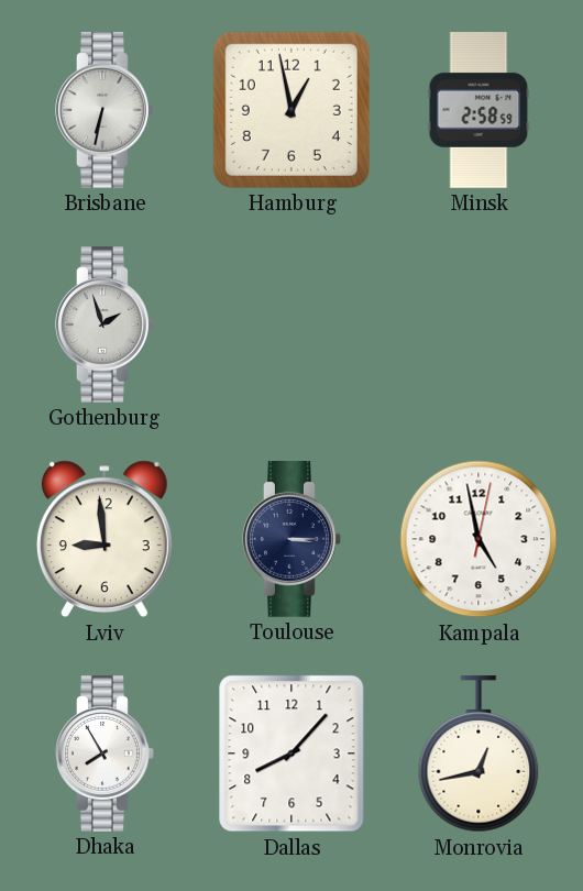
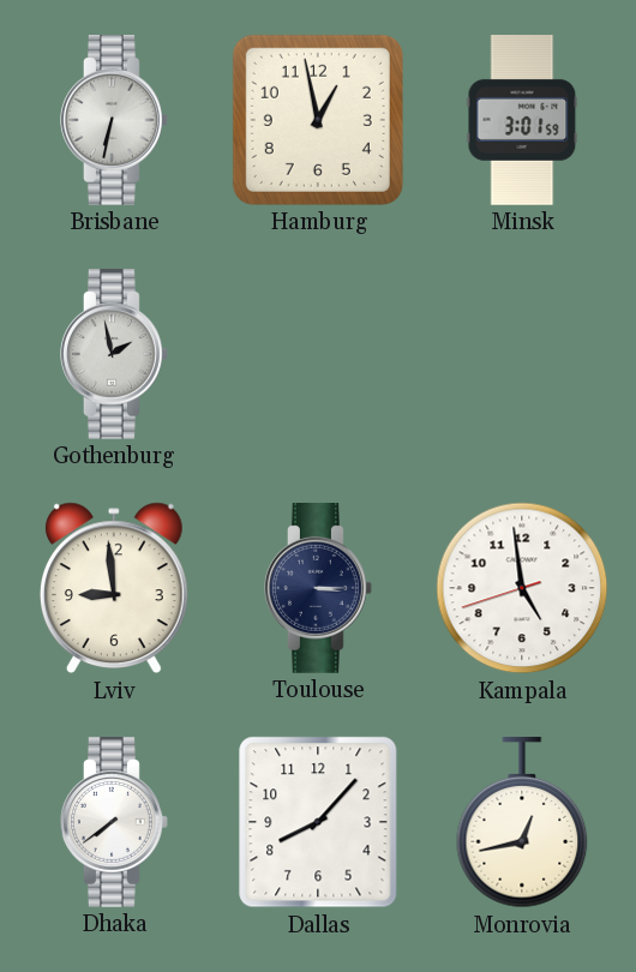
Minsk: 2:58 -> 3:01
Gothenburg: 1:57 -> 1:58
Kampala: 4:58:02 -> 4:58:42
Dhaka: 7:55 -> 7:39
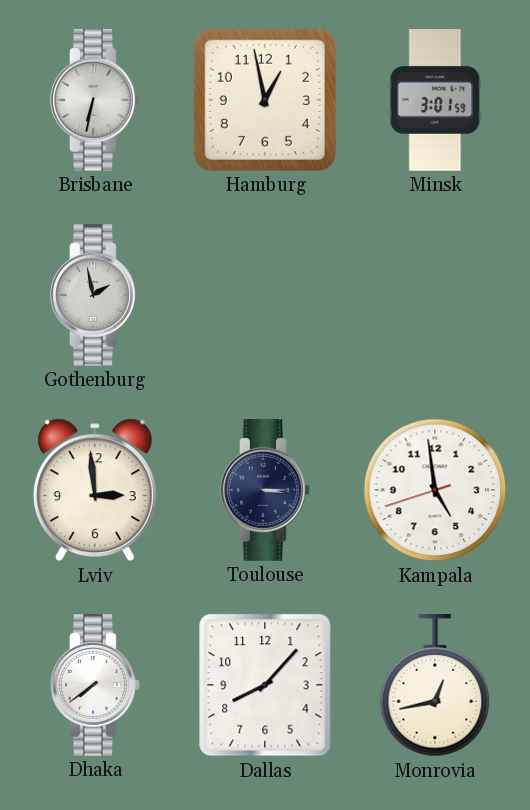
Lviv: 8:59 -> 2:59
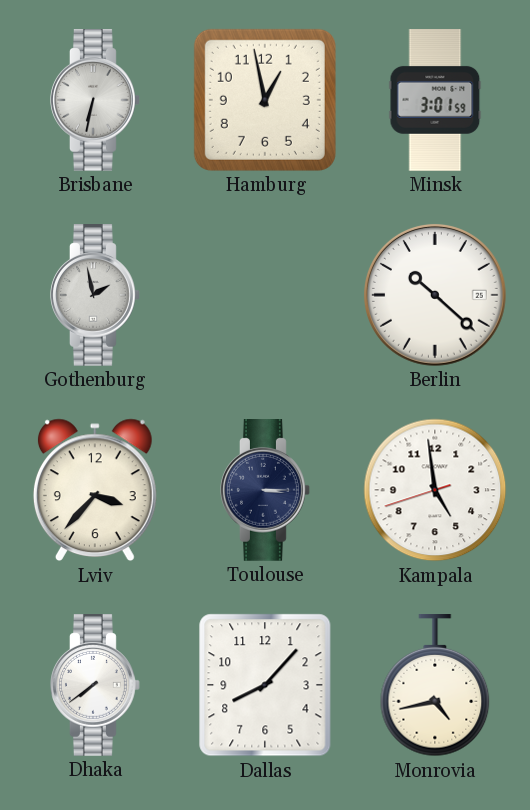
Berlin: none -> 10:22
Lviv: 2:59 -> 3:37
Monrovia: 12:43 -> 4:43
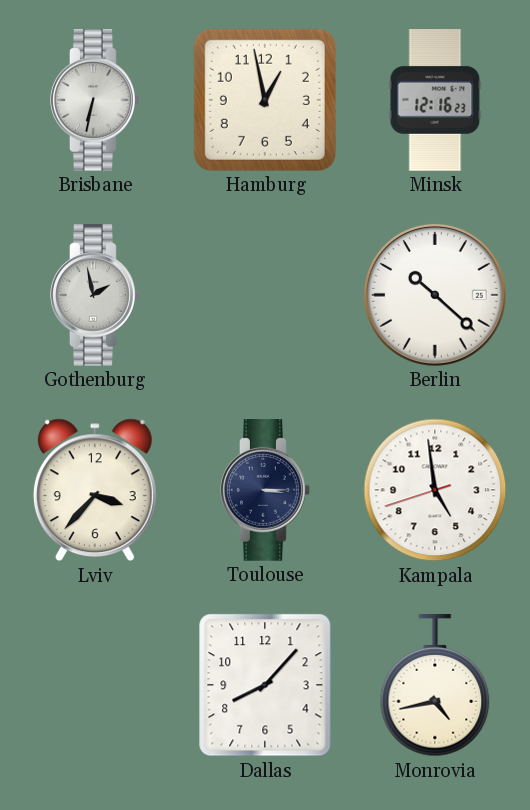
Minsk: 3:01 -> 12:16
Dhaka: 7:39 -> none
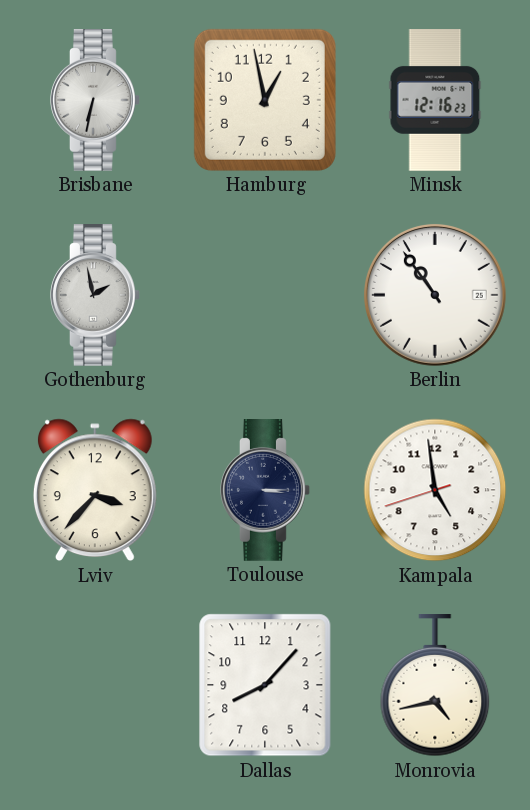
Berlin: 10:22 -> 10:54
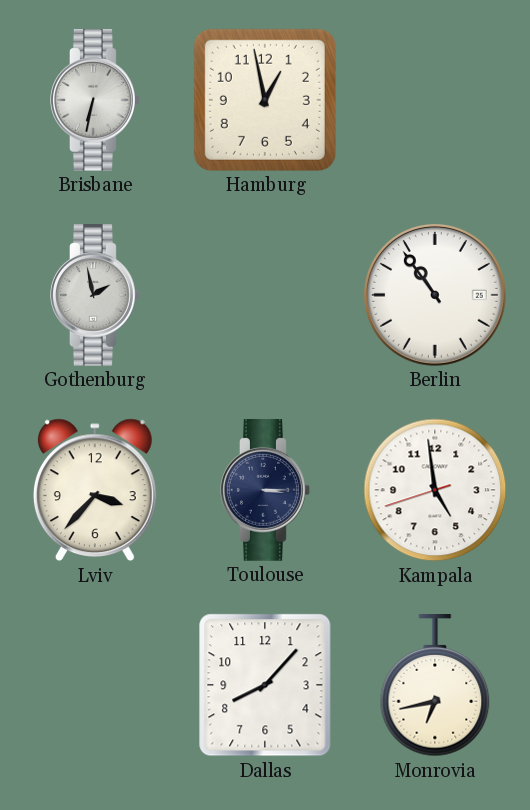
Minsk: 12:16 -> none
Monrovia: 4:43 -> 6:43
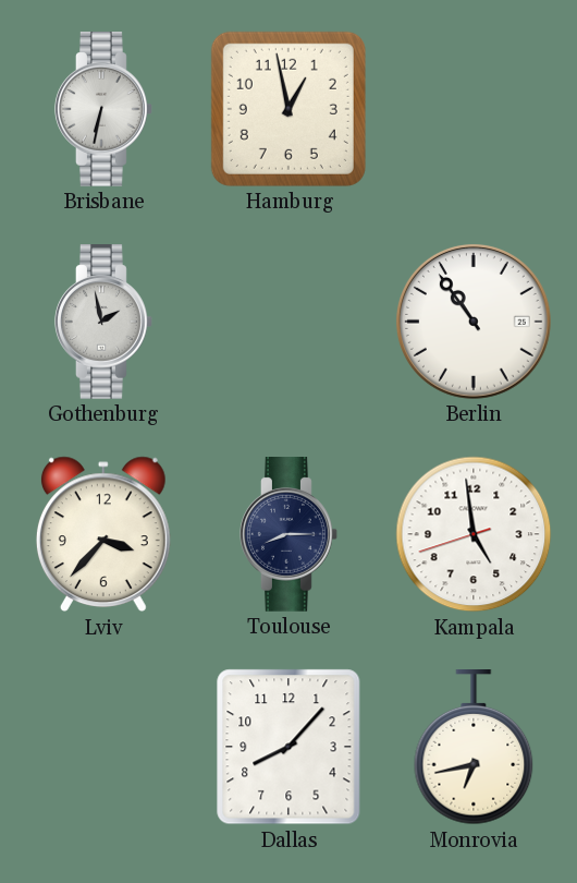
Toulouse: 3:15 -> 8:15
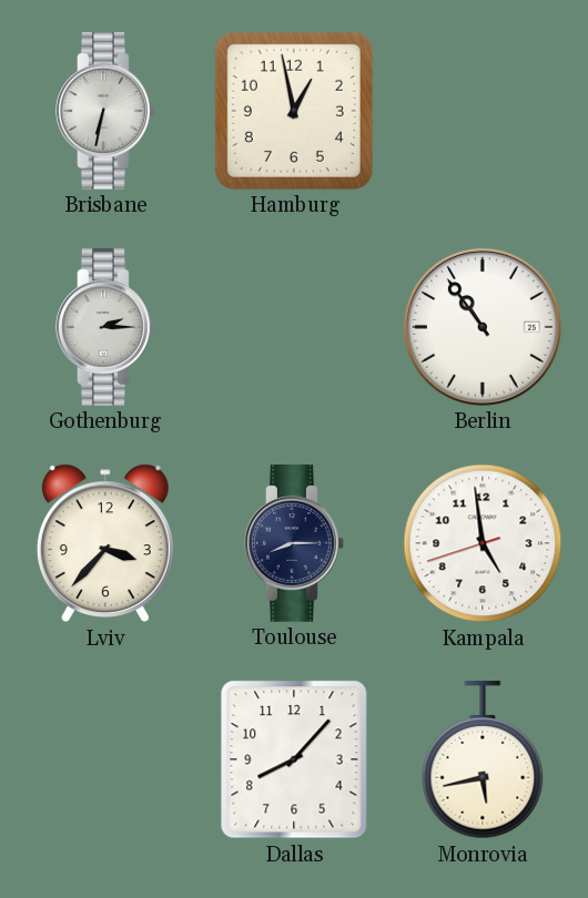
Gothenburg: 1:58 -> 2:15
Monrovia: 6:43 -> 5:43
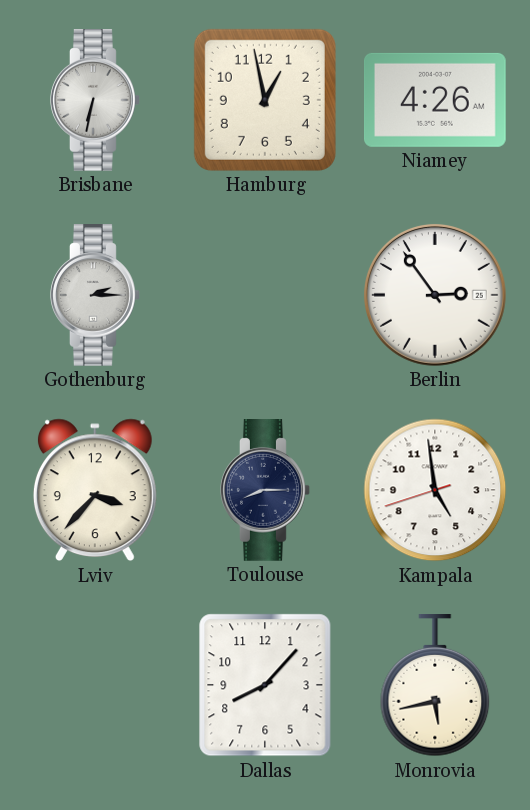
Niamey: none -> 4:26
Berlin: 10:54 -> 2:54
